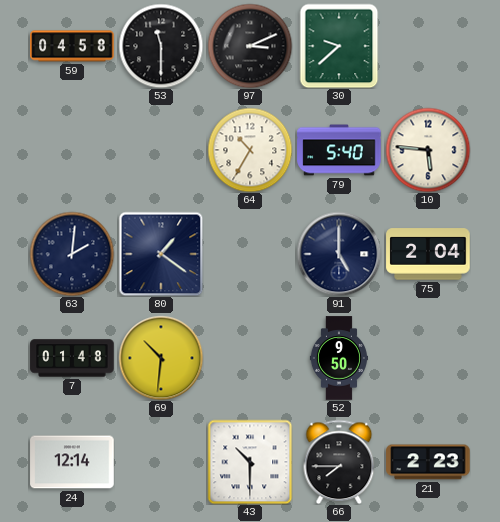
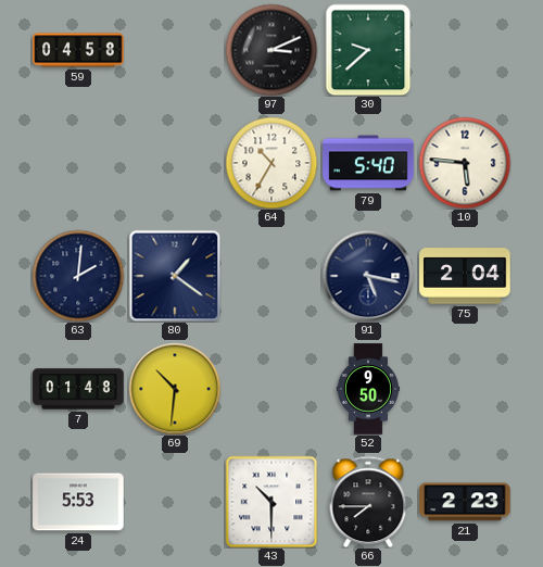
53: 11:30 -> none
91: 5:00 -> 5:17
24: 12:14 -> 5:53
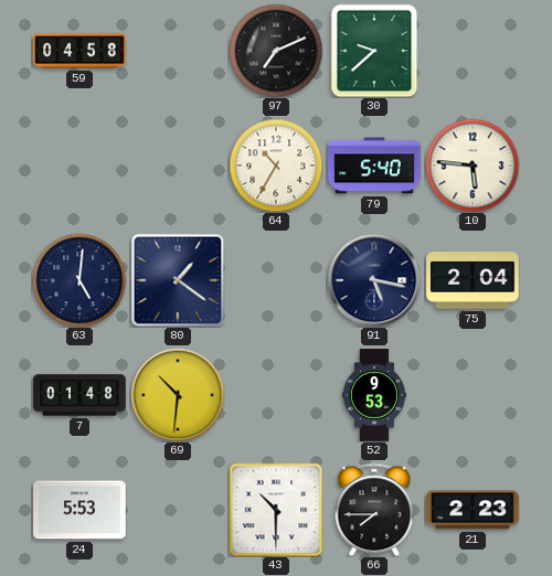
97: 3:11 -> 7:11
63: 2:01 -> 5:01
52: 9:50 -> 9:53
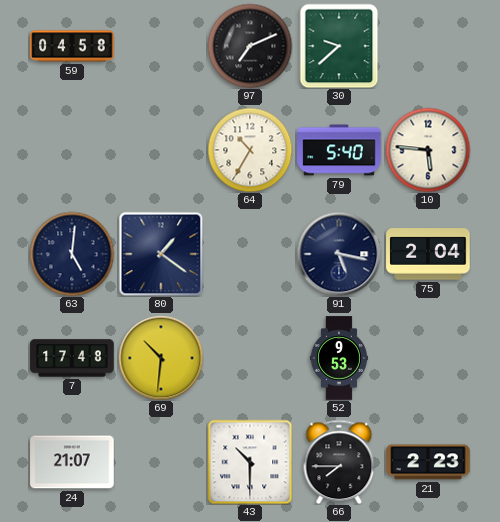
7: 01:48 -> 17:48
24: 5:53 -> 21:07
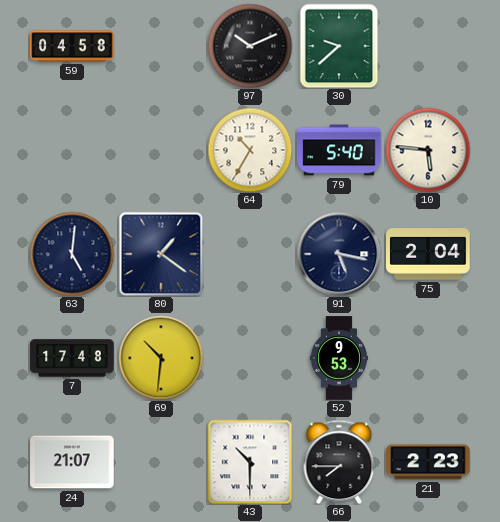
97: 7:11 -> 10:11
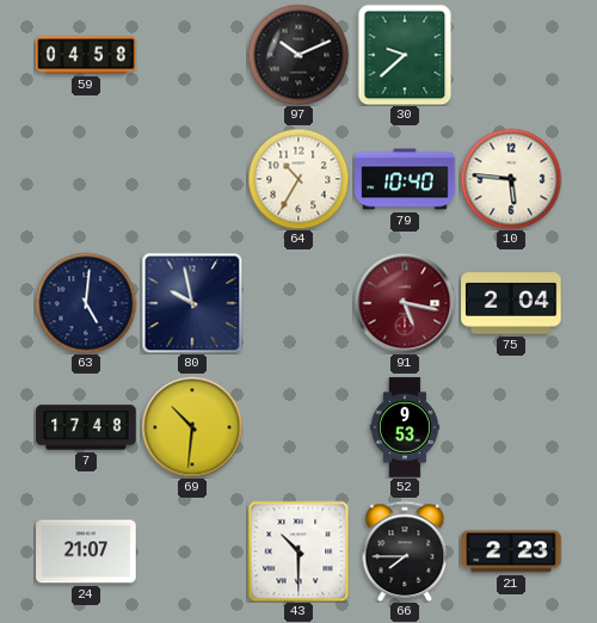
79: 5:40 -> 10:40
80: 1:21 -> 9:58
91 dial: navy -> burgundy
